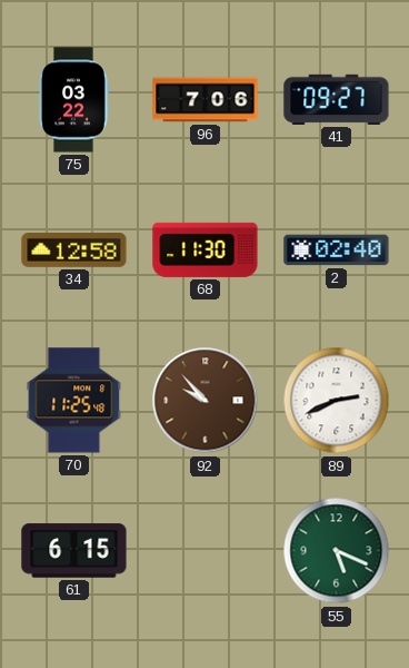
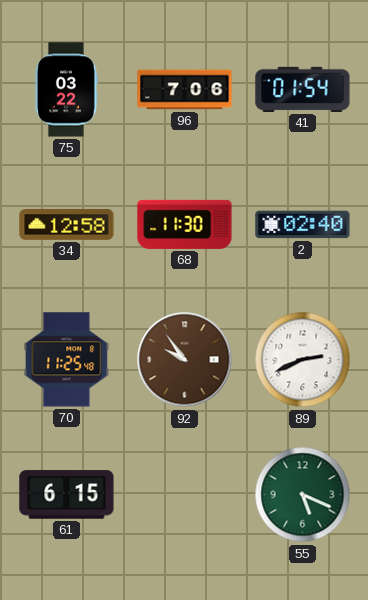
41: 09:27 -> 01:54
92: 9:53 -> 9:54
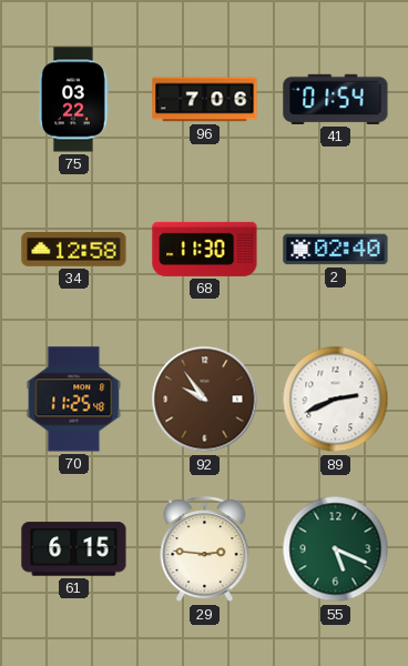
29: none -> 2:46
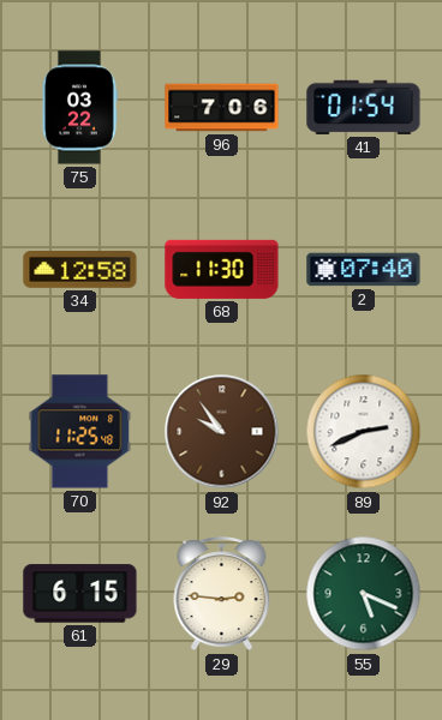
2: 02:40 -> 07:40
